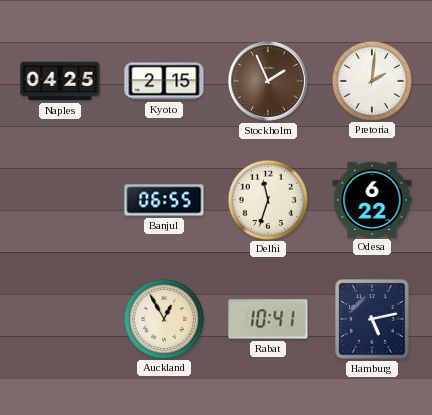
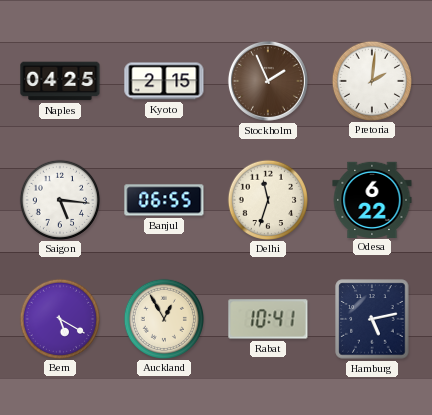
Saigon: none -> 5:16
Bern: none -> 5:20
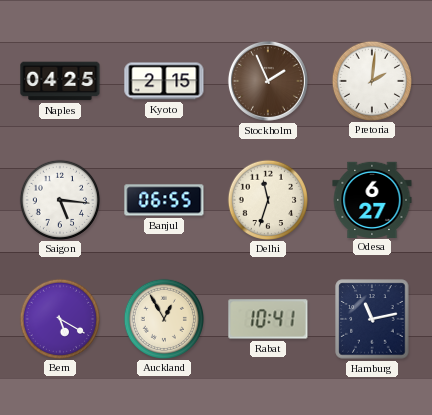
Odesa: 6:22 -> 6:27
Hamburg: 5:13 -> 11:13
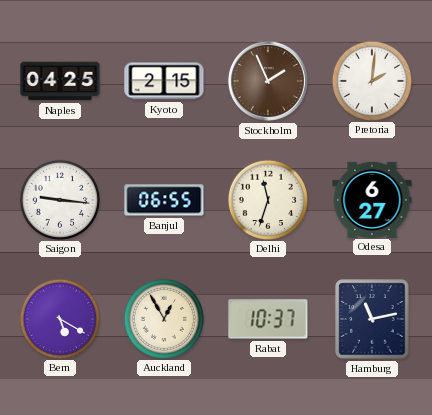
Saigon: 5:16 -> 9:16
Rabat: 10:41 -> 10:37
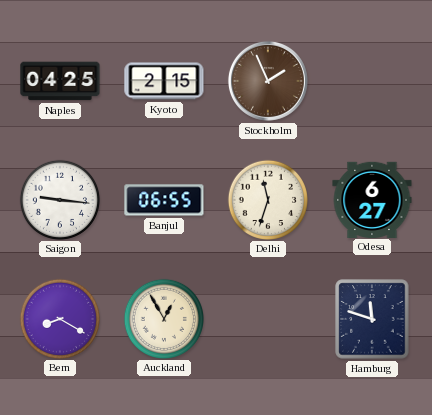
Pretoria: 2:01 -> none
Bern: 5:20 -> 8:20
Rabat: 10:37 -> none
Hamburg: 11:13 -> 11:48
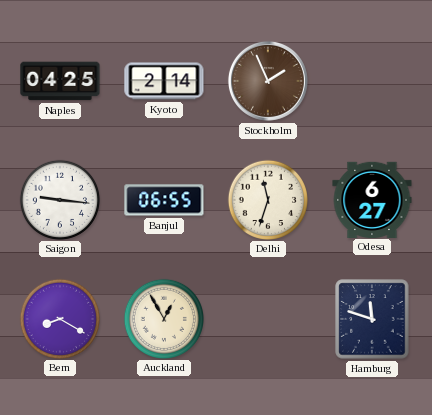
Kyoto: 2:15 -> 2:14
